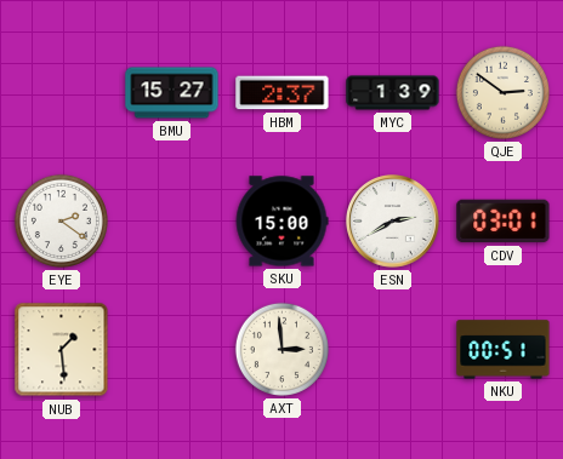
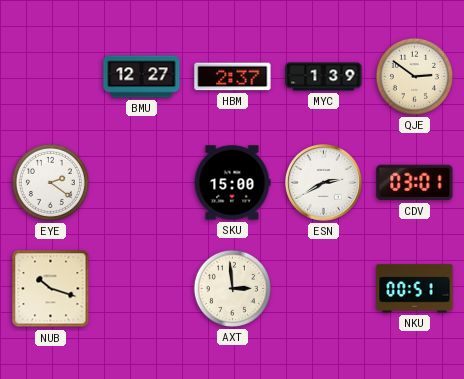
BMU: 15:27 -> 12:27
NUB: 1:29 -> 10:18
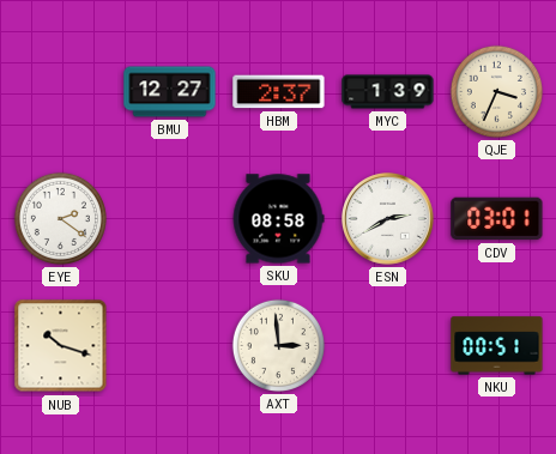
QJE: 2:51 -> 3:34
SKU: 15:00 -> 08:58
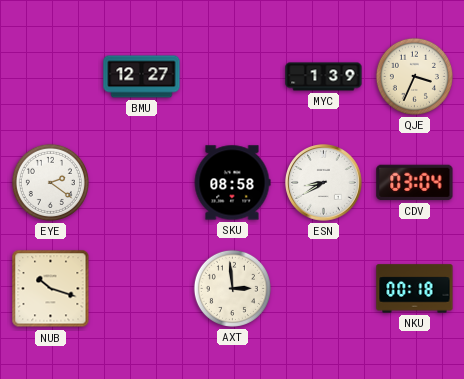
HBM: 2:37 -> none
ESN: 2:40 -> 8:40
CDV: 03:01 -> 03:04
NKU: 00:51 -> 00:18
